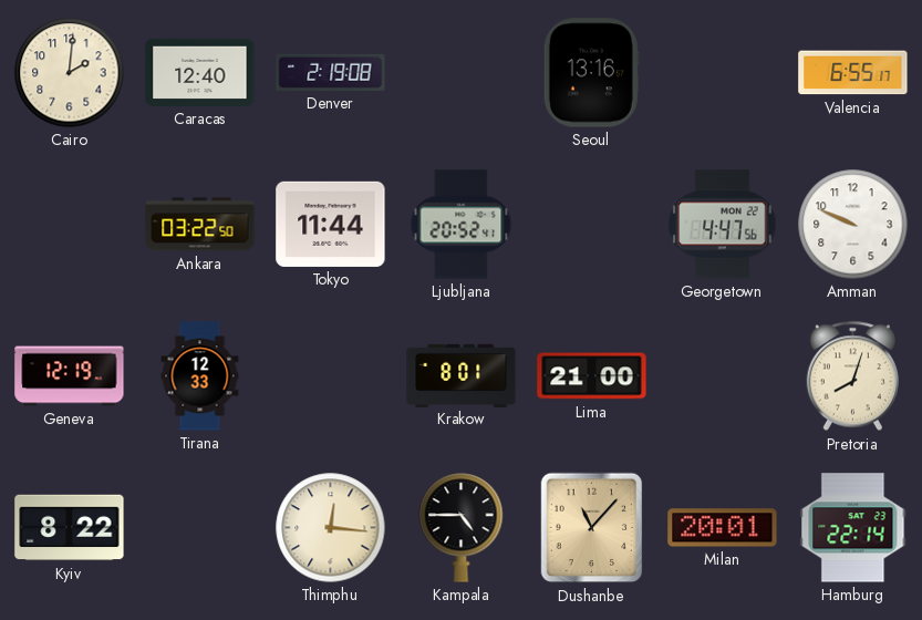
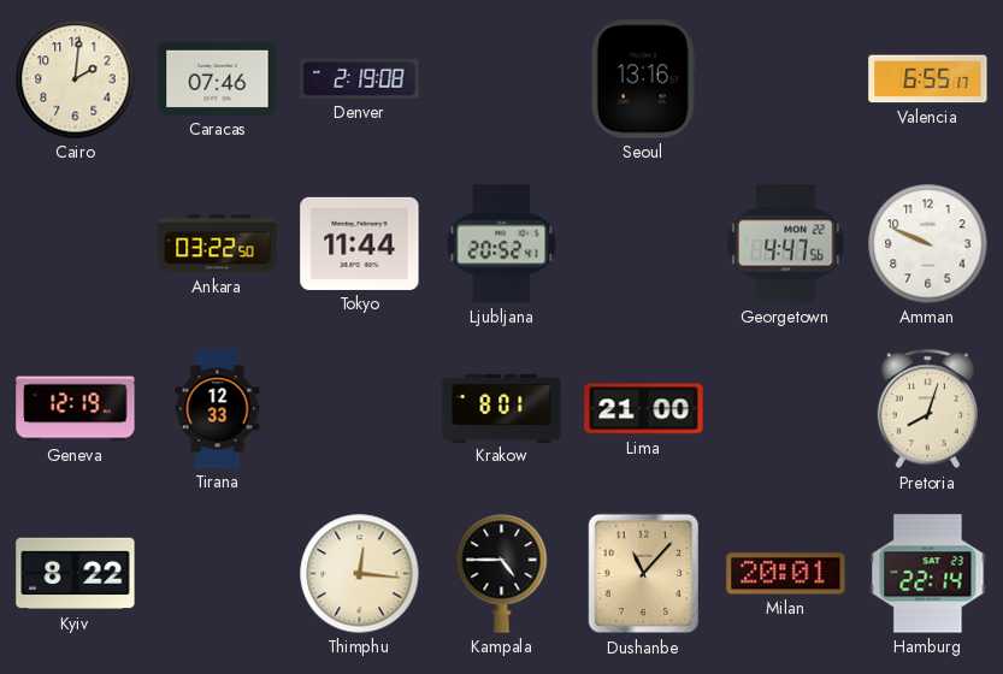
Caracas: 12:40 -> 07:46
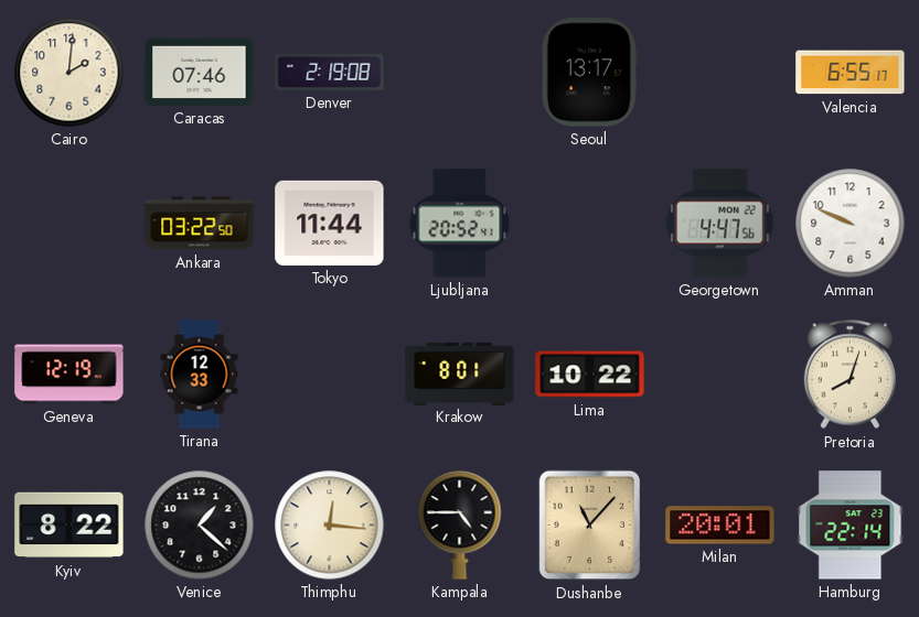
Seoul: 13:16 -> 13:17
Lima: 21:00 -> 10:22
Venice: none -> 1:22
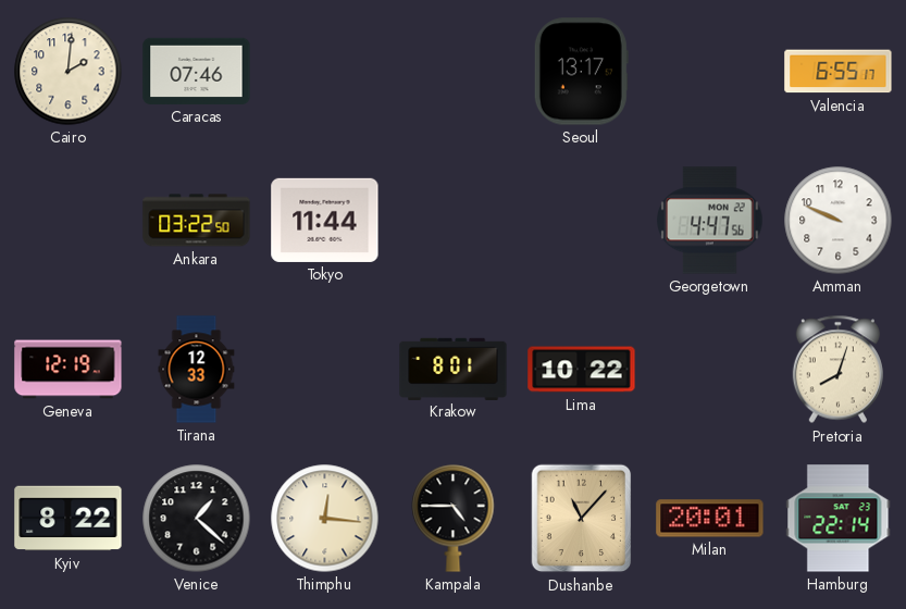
Denver: 2:19 -> none
Ljubljana: 20:52 -> none
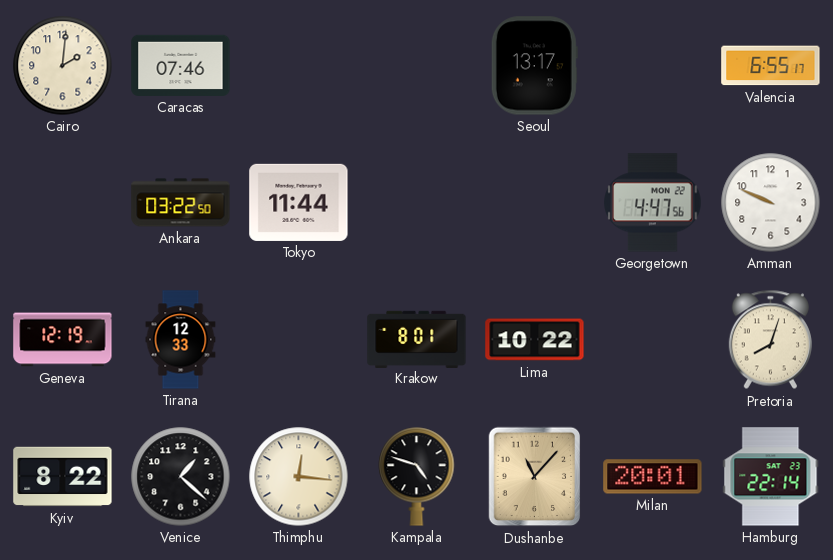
Kampala: 4:45 -> 4:48
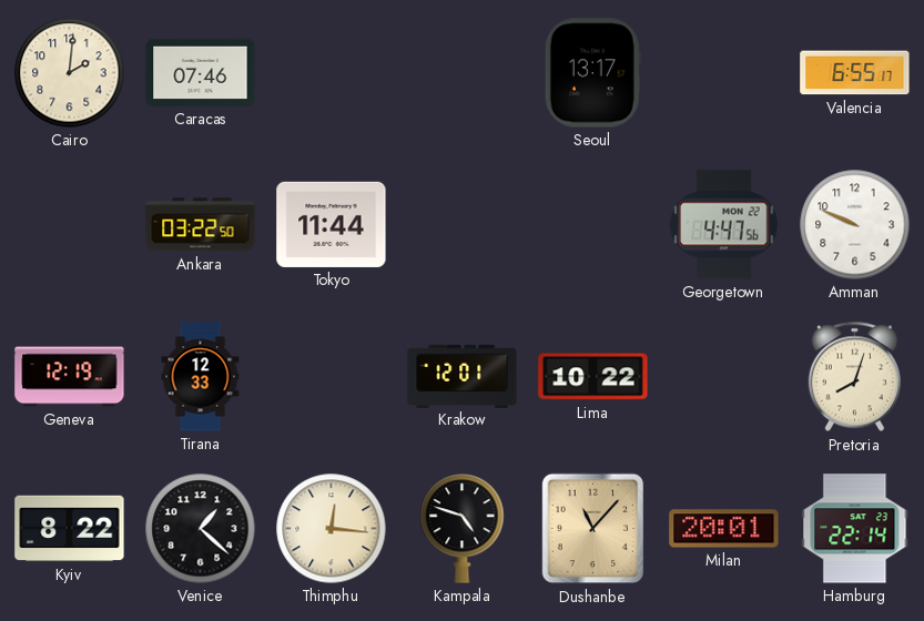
Krakow: 8:01 -> 12:01
